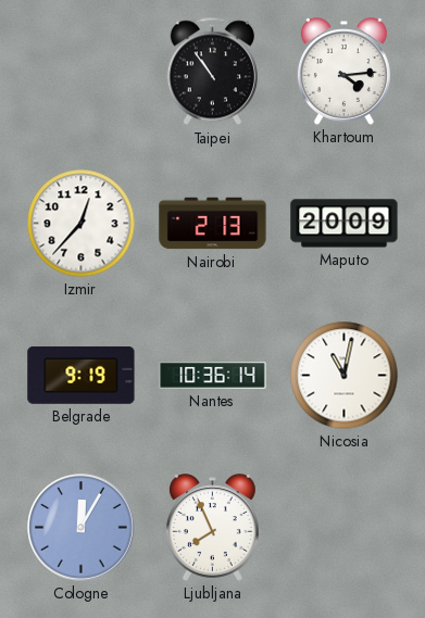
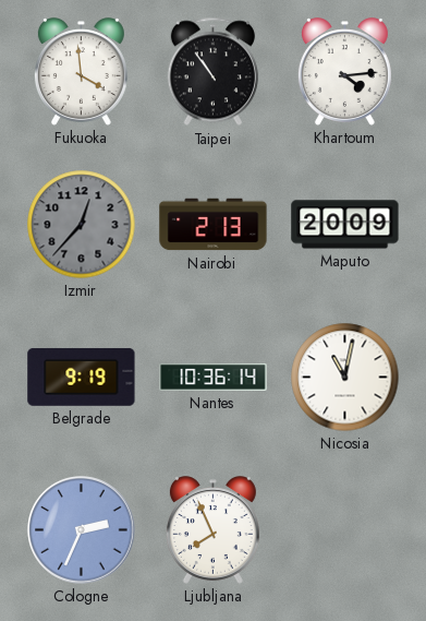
Fukuoka: none -> 3:59
Izmir dial: white -> grey
Cologne: 12:05 -> 2:34
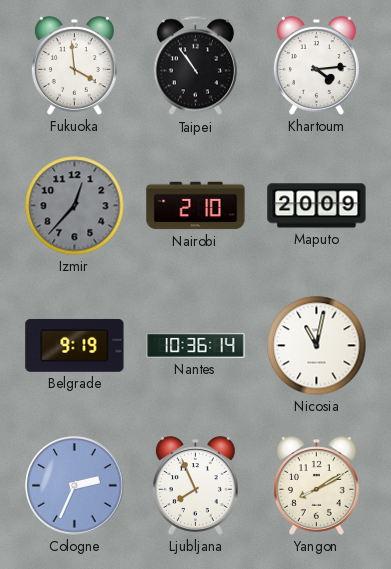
Nairobi: 2:13 -> 2:10
Yangon: none -> 8:10
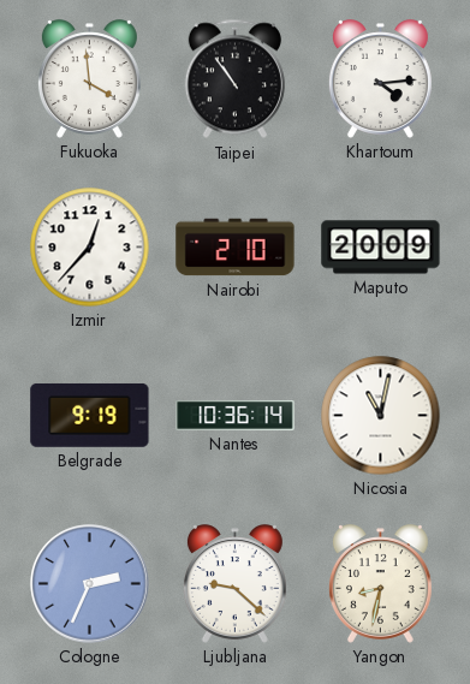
Izmir dial: grey -> white
Ljubljana: 7:56 -> 9:22
Yangon: 8:10 -> 8:32
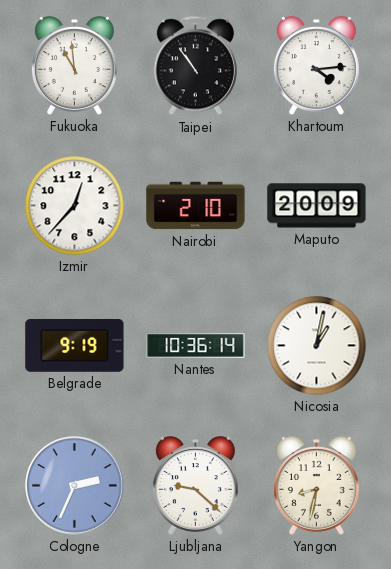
Fukuoka: 3:59 -> 10:59
Nicosia: 11:02 -> 1:02
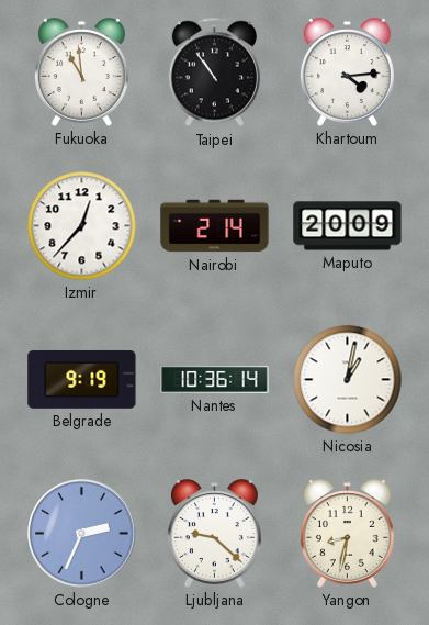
Nairobi: 2:10 -> 2:14
